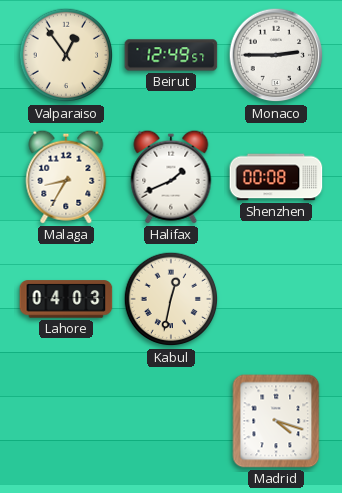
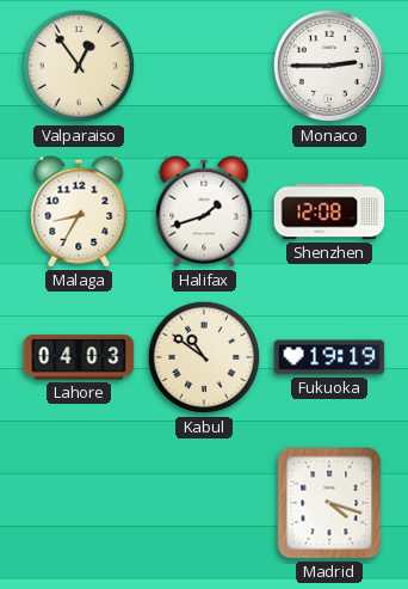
Beirut: 12:49 -> none
Halifax: 1:41 -> 1:42
Shenzhen: 00:08 -> 12:08
Kabul: 12:32 -> 10:51
Fukuoka: none -> 19:19
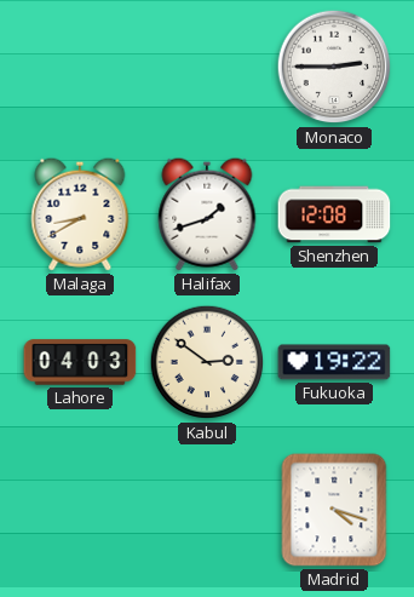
Valparaiso: 12:54 -> none
Malaga: 8:35 -> 8:40
Kabul: 10:51 -> 2:51
Fukuoka: 19:19 -> 19:22
